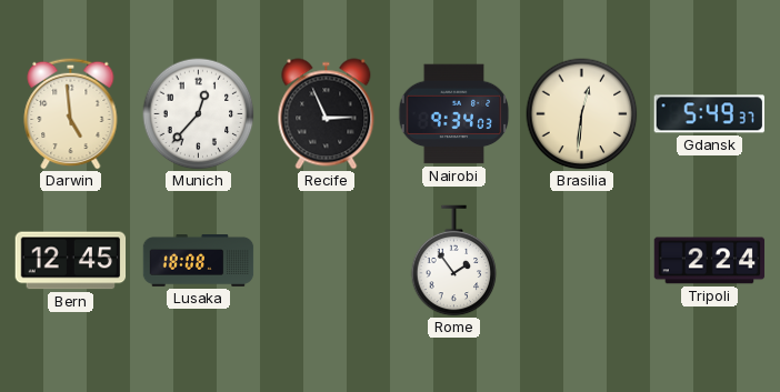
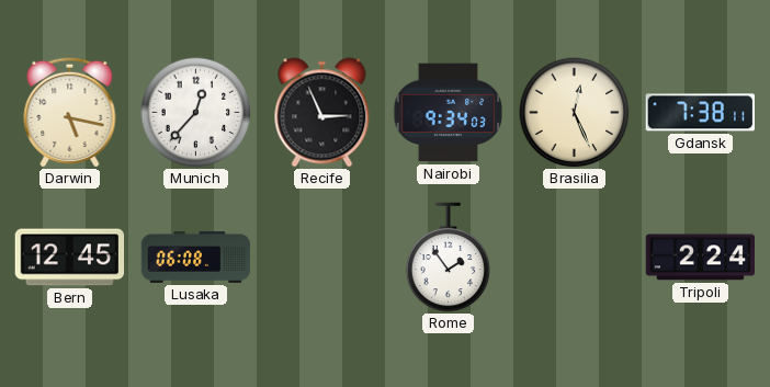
Darwin: 4:59 -> 5:17
Brasilia: 12:31 -> 12:26
Gdansk: 5:49 -> 7:38
Lusaka: 18:08 -> 06:08
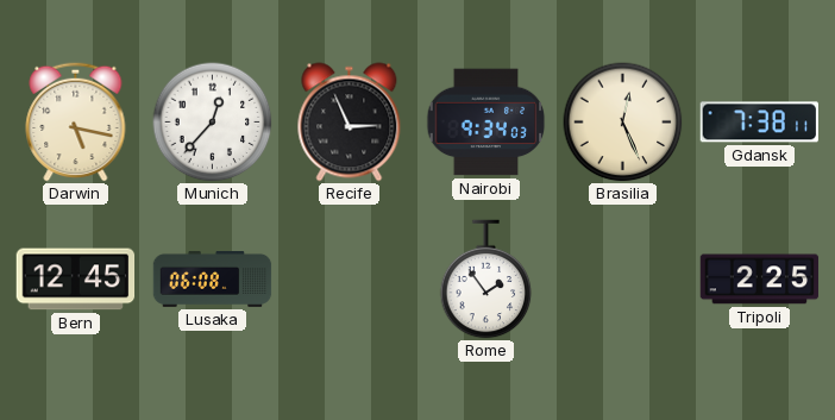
Tripoli: 2:24 -> 2:25
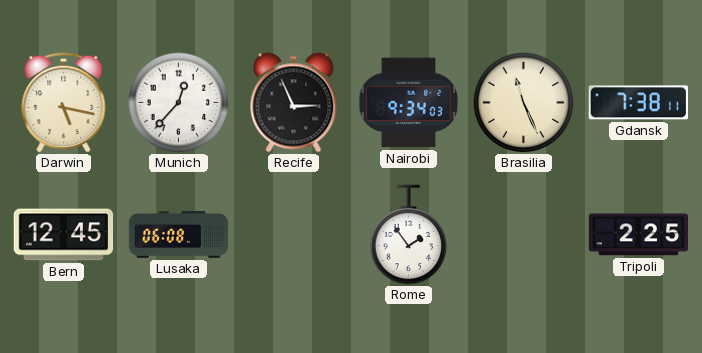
Brasilia: 12:26 -> 11:26
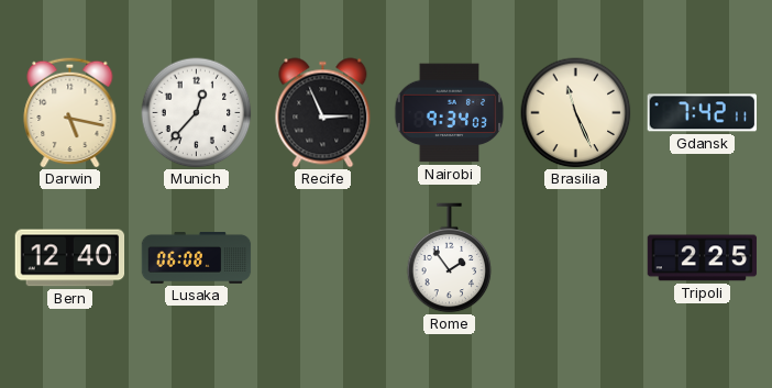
Gdansk: 7:38 -> 7:42
Bern: 12:45 -> 12:40
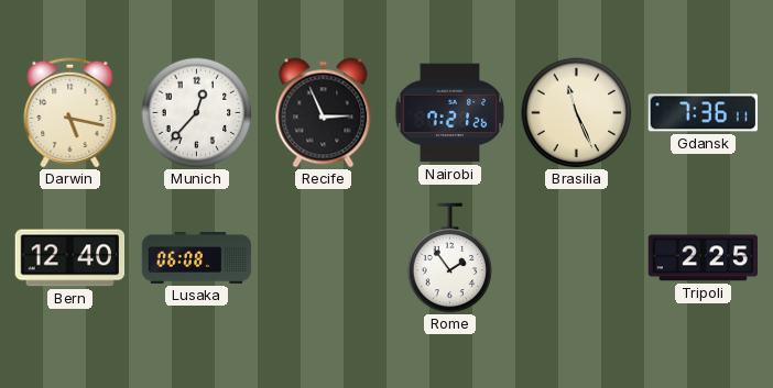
Nairobi: 9:34 -> 7:21
Gdansk: 7:42 -> 7:36
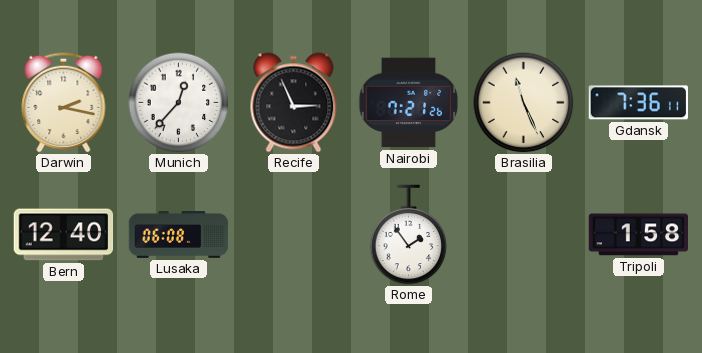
Darwin: 5:17 -> 2:17
Tripoli: 2:25 -> 1:58
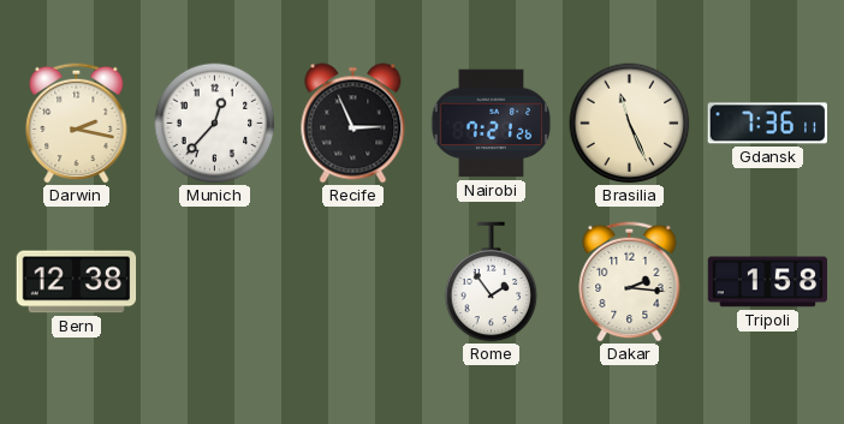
Bern: 12:40 -> 12:38
Lusaka: 06:08 -> none
Dakar: none -> 2:16
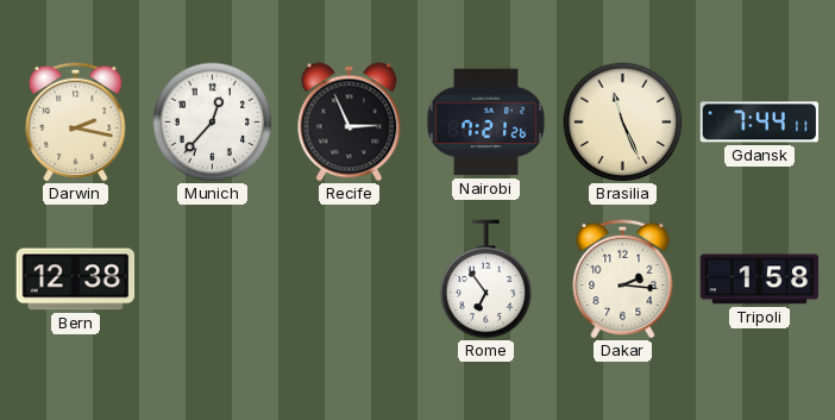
Gdansk: 7:36 -> 7:44
Rome: 1:54 -> 6:54
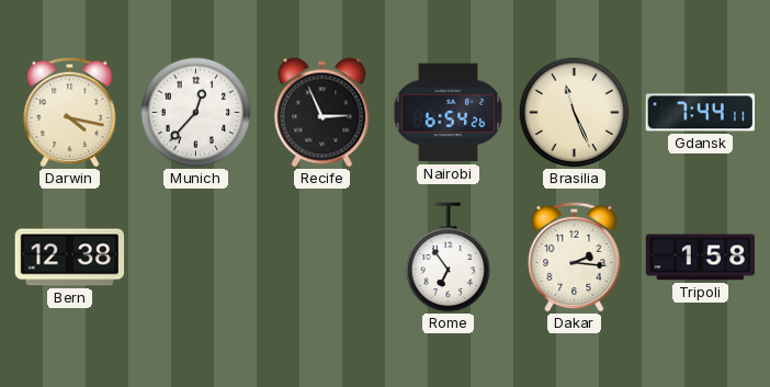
Darwin: 2:17 -> 4:17
Nairobi: 7:21 -> 6:54
